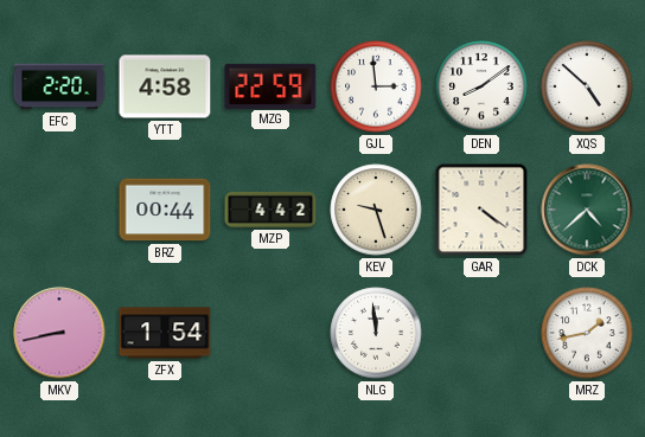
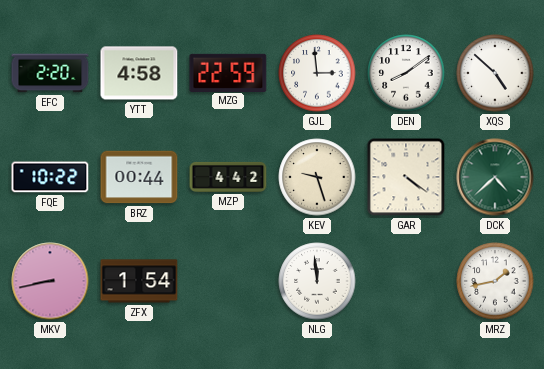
FQE: none -> 10:22
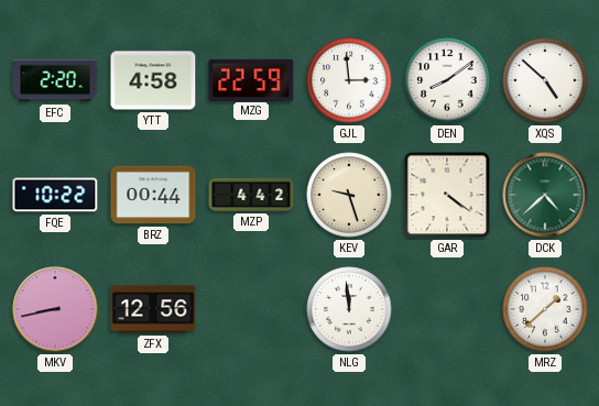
ZFX: 1:54 -> 12:56
MRZ: 1:43 -> 1:38
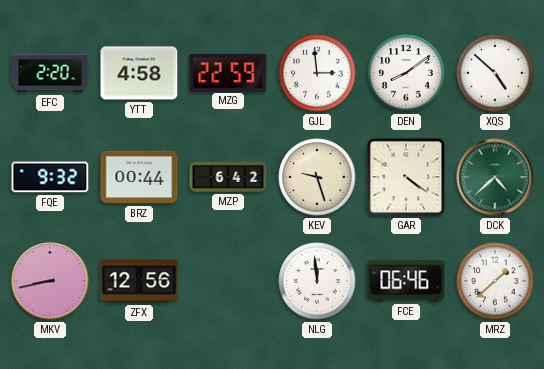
FQE: 10:22 -> 9:32
MZP: 4:42 -> 6:42
FCE: none -> 06:46
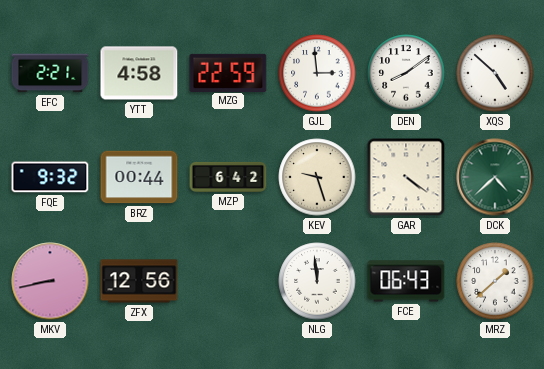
EFC: 2:20 -> 2:21
FCE: 06:46 -> 06:43
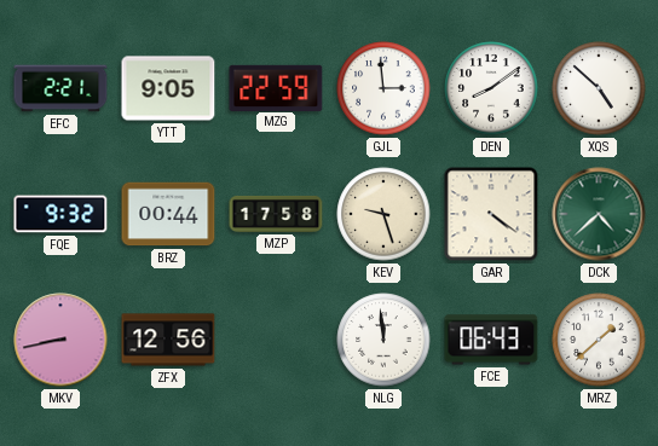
YTT: 4:58 -> 9:05
MZP: 6:42 -> 17:58
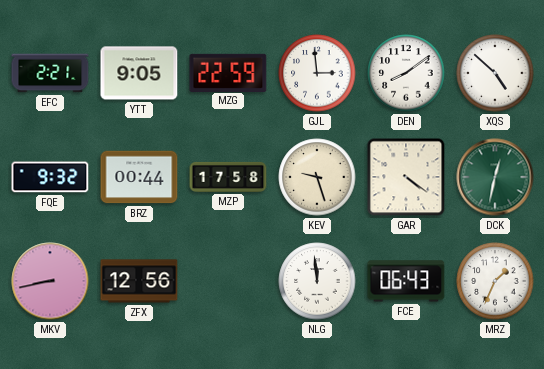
DCK: 4:38 -> 12:32
MRZ: 1:38 -> 1:34
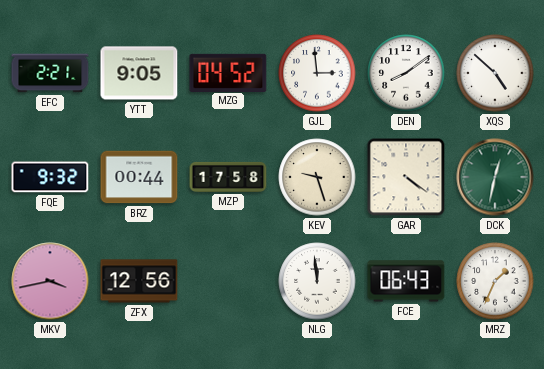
MZG: 22:59 -> 04:52
MKV: 8:43 -> 3:43
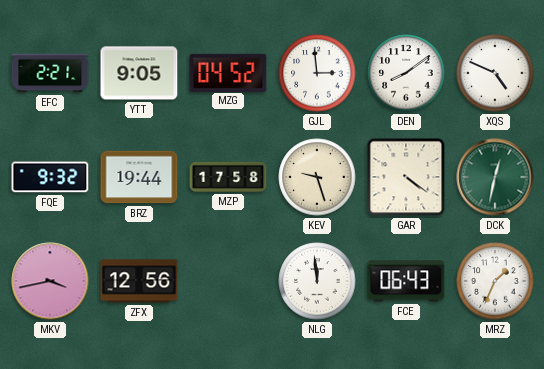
XQS: 4:52 -> 4:49
BRZ: 00:44 -> 19:44
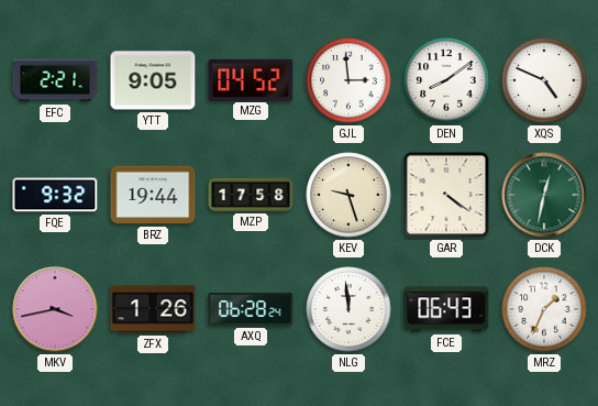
ZFX: 12:56 -> 1:26
AXQ: none -> 06:28
